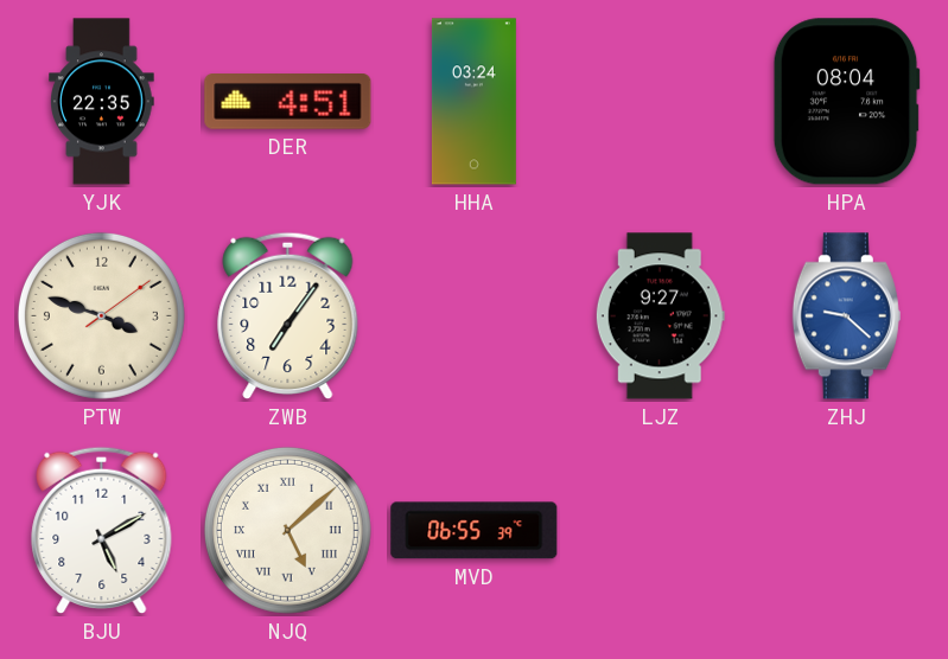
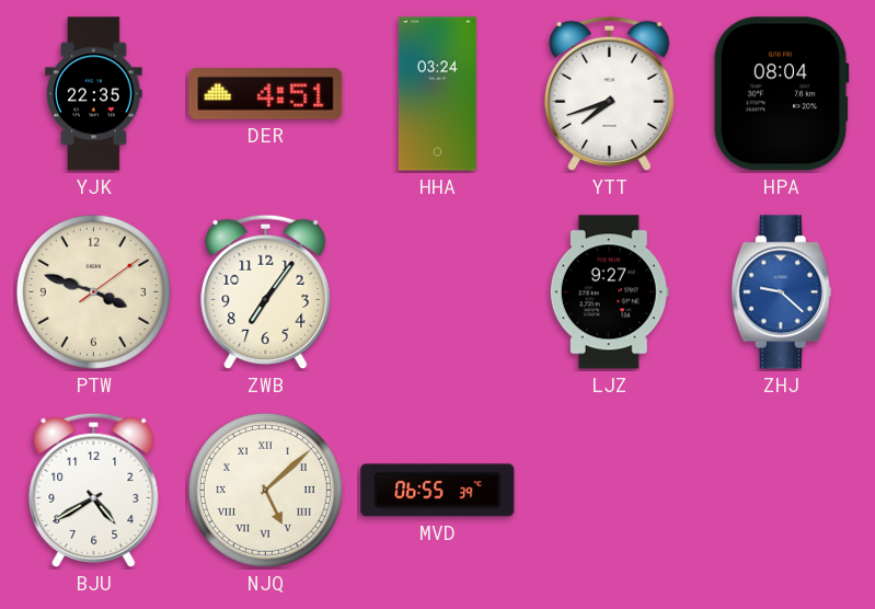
YTT: none -> 7:42
BJU: 5:10 -> 4:40
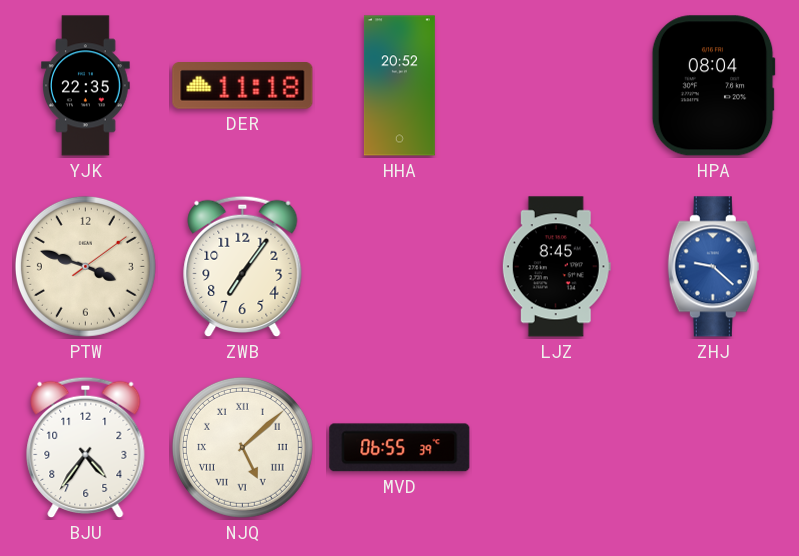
DER: 4:51 -> 11:18
HHA: 03:24 -> 20:52
YTT: 7:42 -> none
LJZ: 9:27 -> 8:45
BJU: 4:40 -> 4:36
